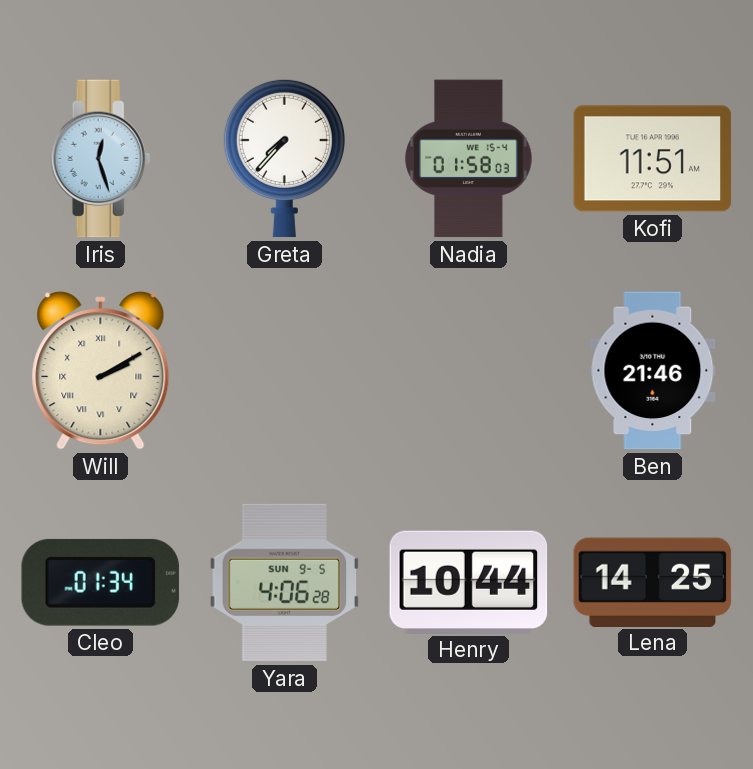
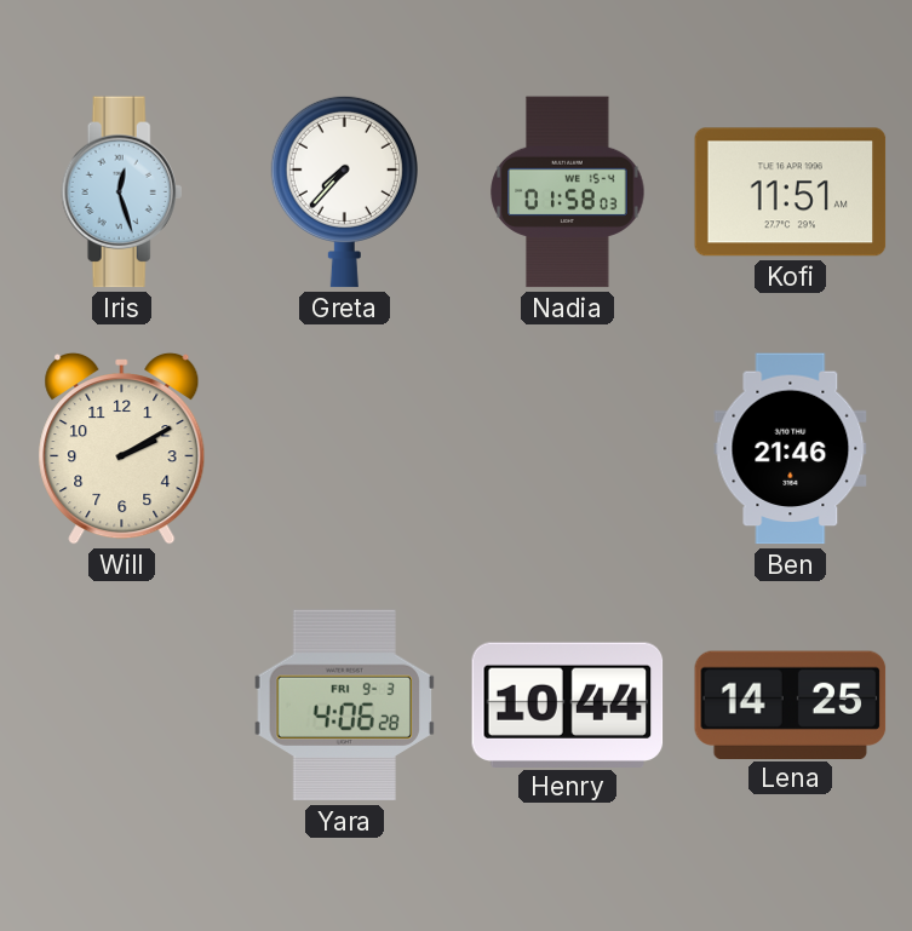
Will numerals: Roman -> Arabic
Cleo: 01:34 -> none
Yara date: SUN 9-5 -> FRI 9-3
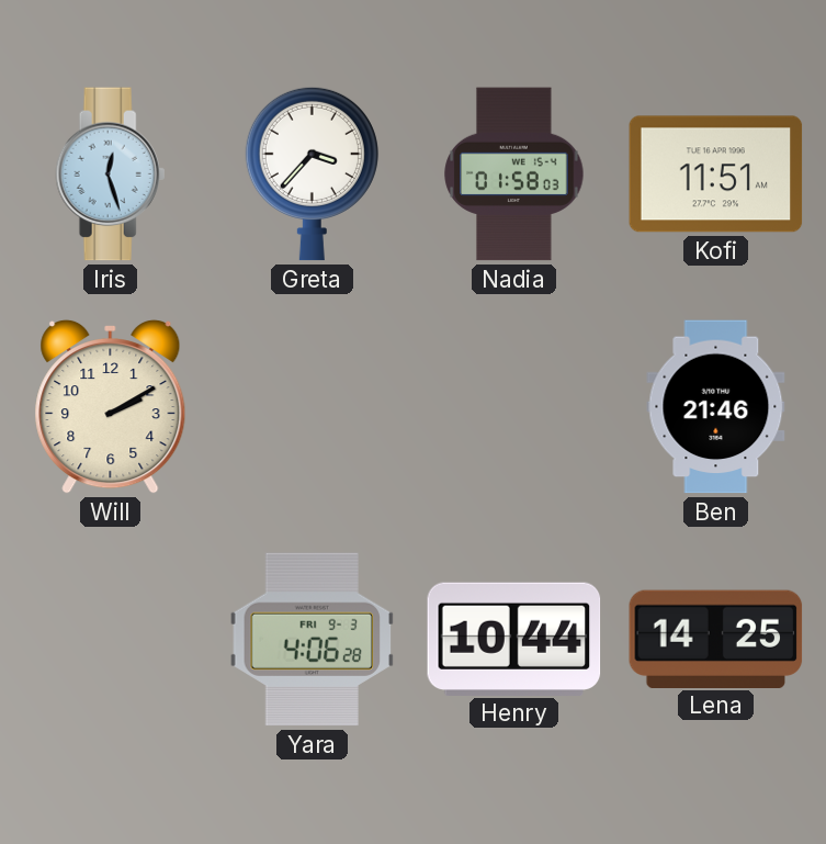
Greta: 7:37 -> 3:37
